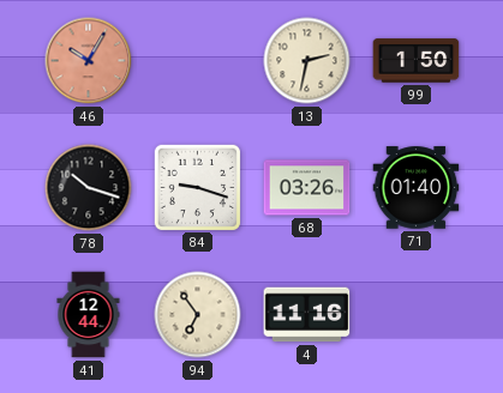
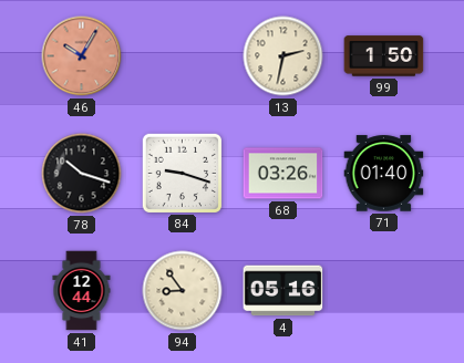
94: 6:54 -> 8:54
4: 11:16 -> 05:16
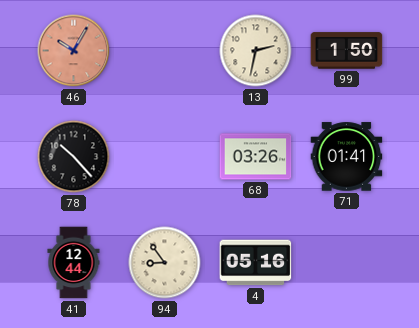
78: 10:18 -> 10:23
84: 9:18 -> none
71: 01:40 -> 01:41
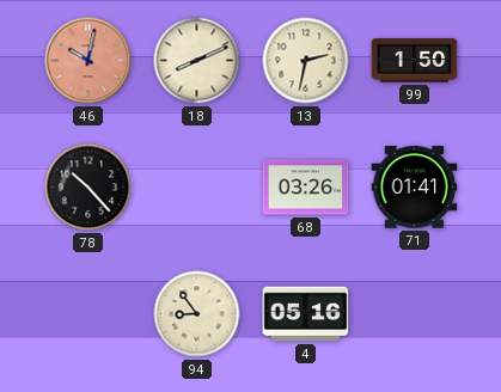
46: 10:05 -> 10:02
18: none -> 8:11
41: 12:44 -> none
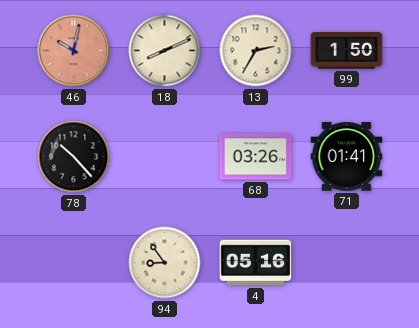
13: 2:32 -> 2:35
